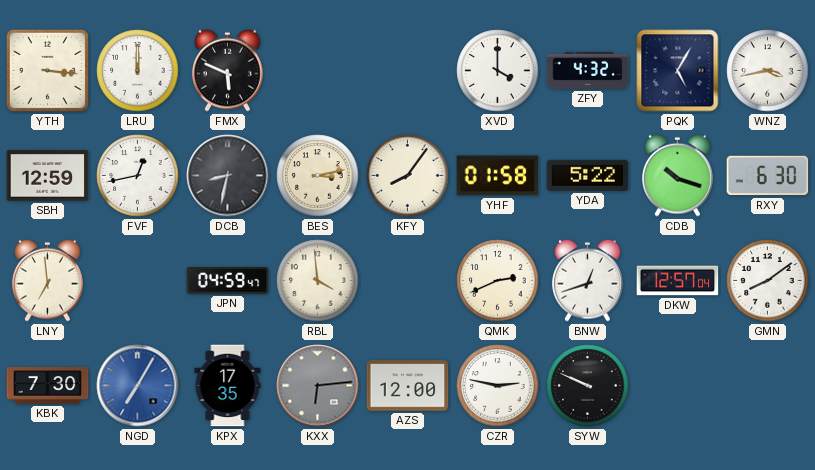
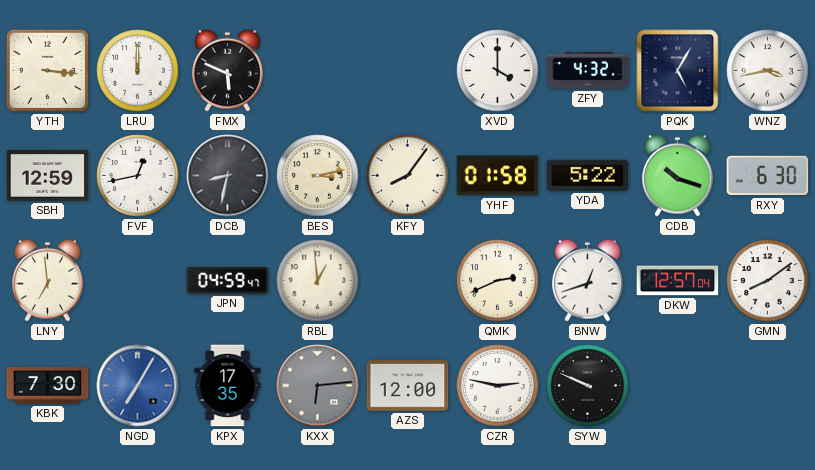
RBL: 3:59 -> 12:59
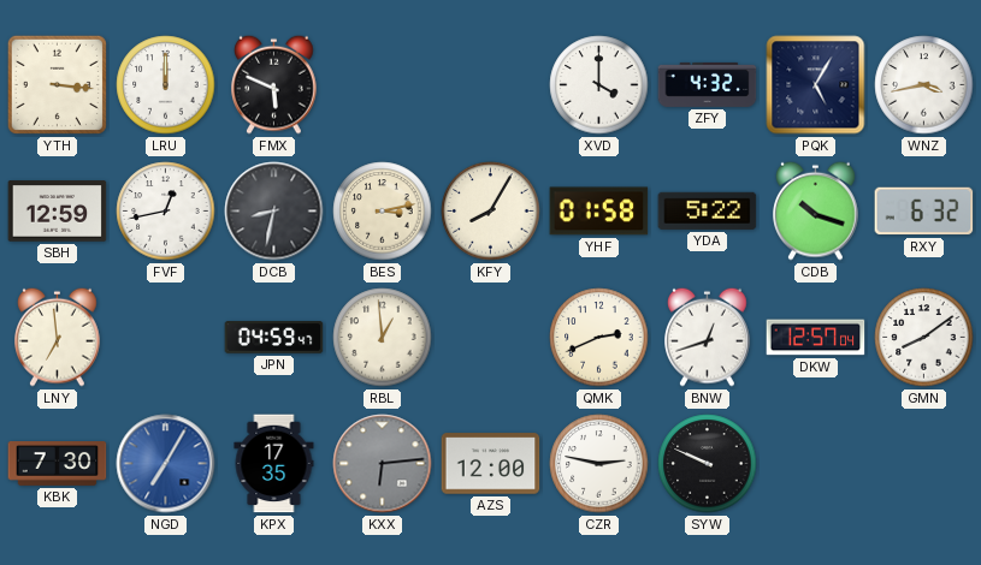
KFY: 8:06 -> 8:05
RXY: 6:30 -> 6:32
